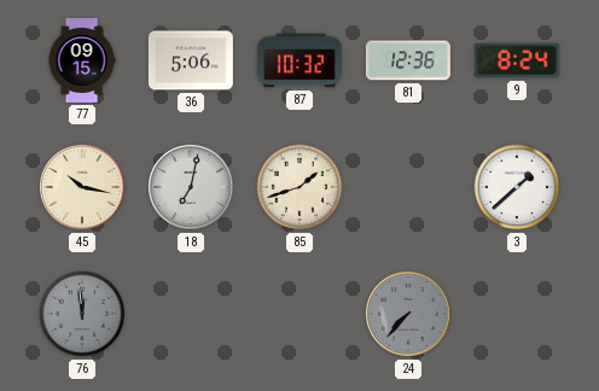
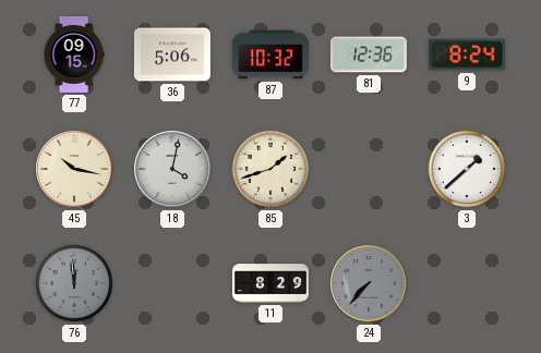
18: 7:02 -> 4:02
11: none -> 8:29
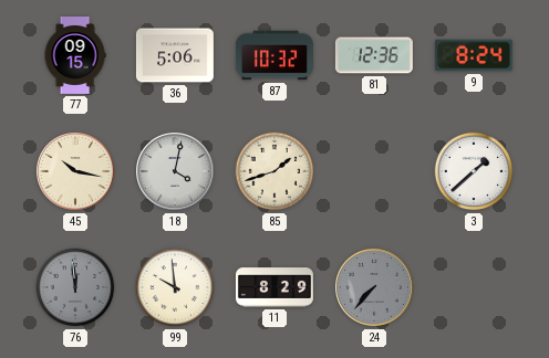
99: none -> 9:59
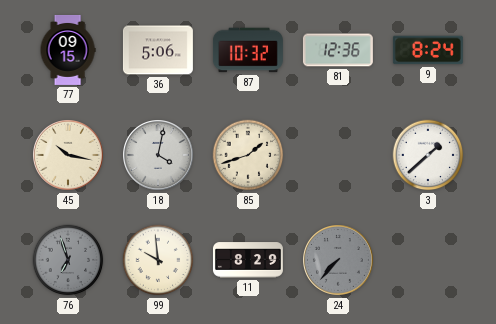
76: 11:59 -> 6:57
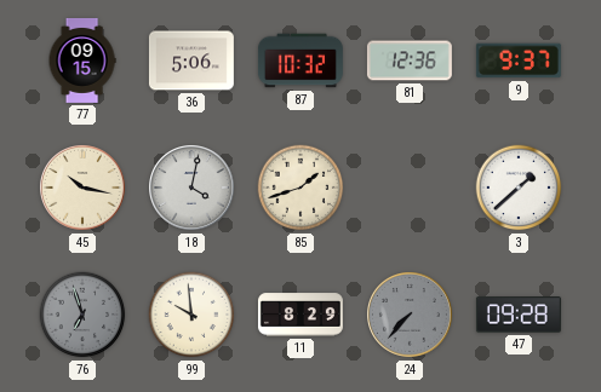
9: 8:24 -> 9:37
47: none -> 09:28
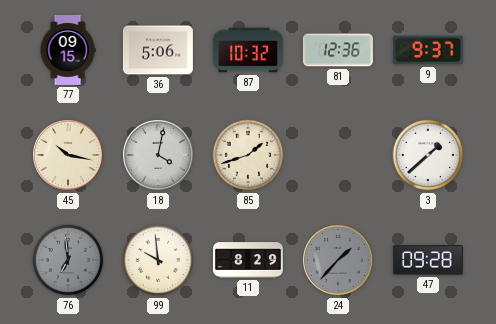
76: 6:57 -> 6:59
24: 7:37 -> 1:37
